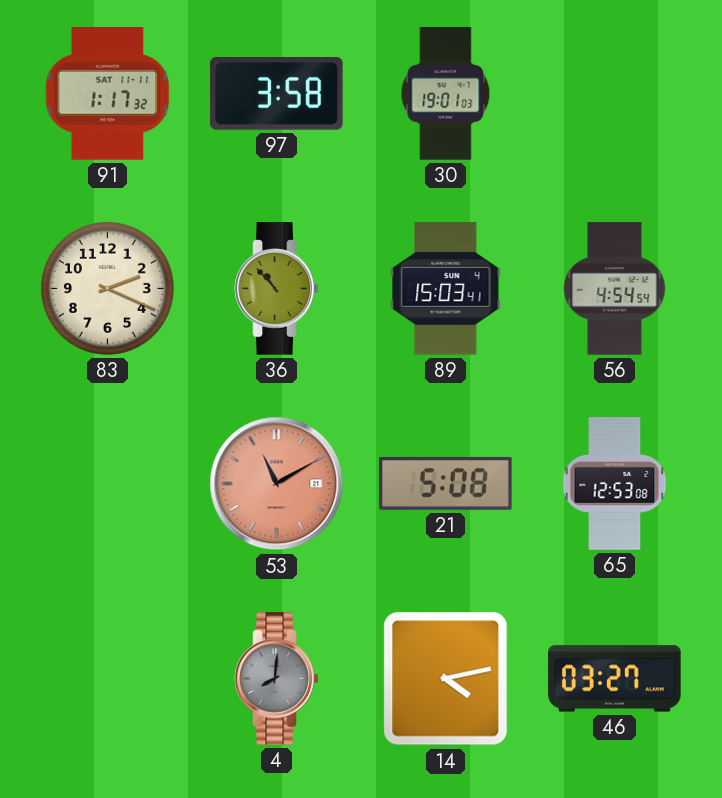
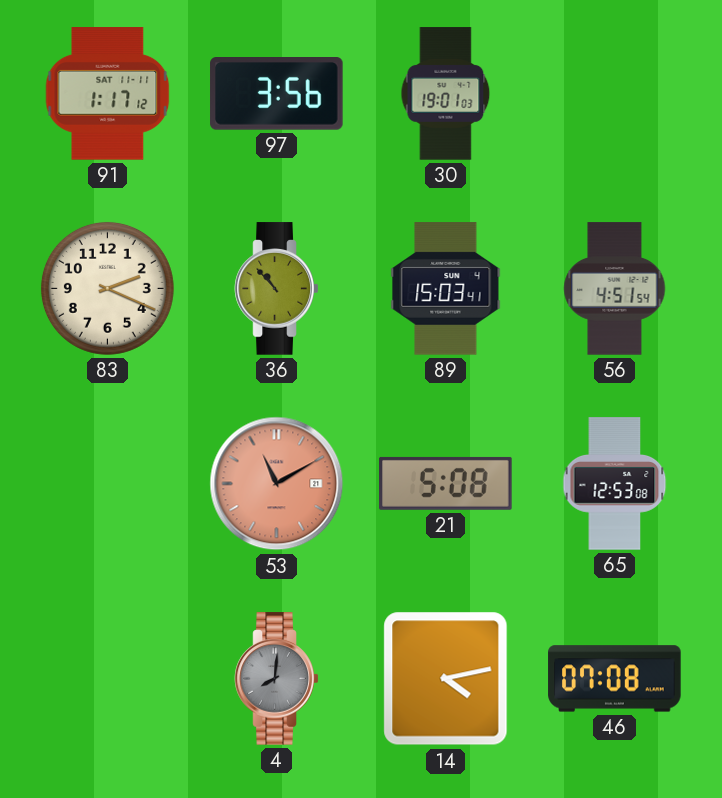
91: 1:17:32 -> 1:17:12
97: 3:58 -> 3:56
56: 4:54 -> 4:51
46: 03:27 -> 07:08
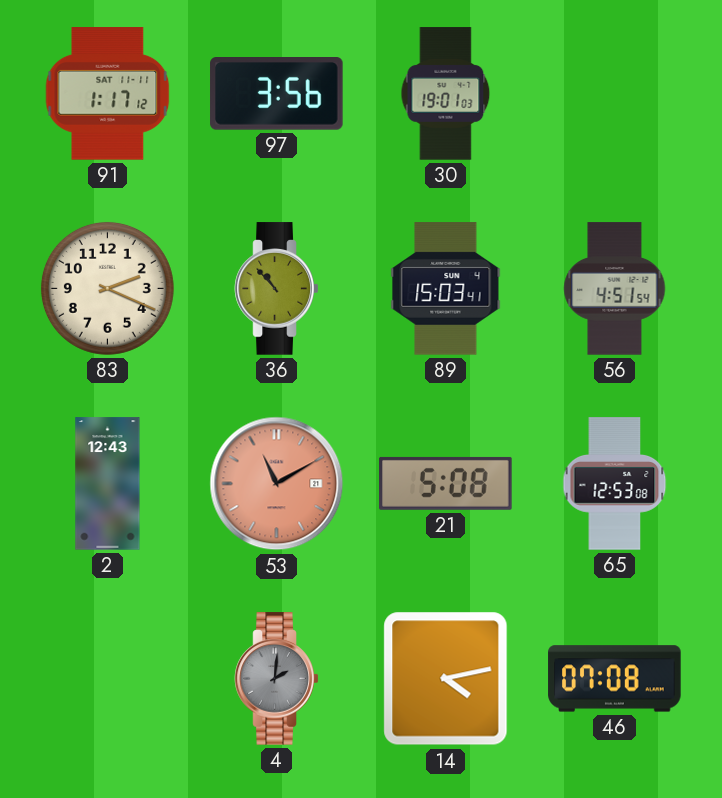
2: none -> 12:43
4: 8:01 -> 2:01
